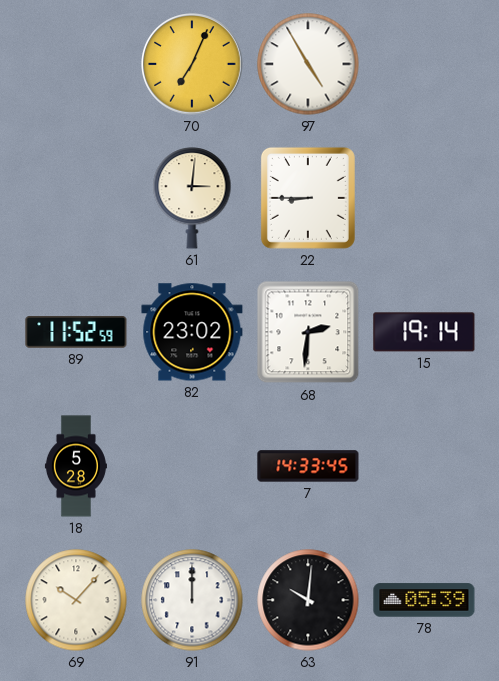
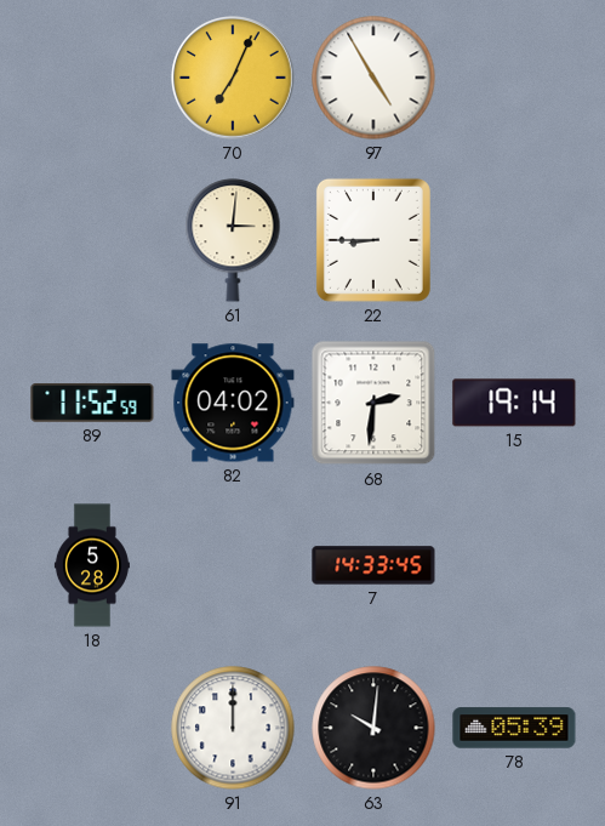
82: 23:02 -> 04:02
69: 10:07 -> none
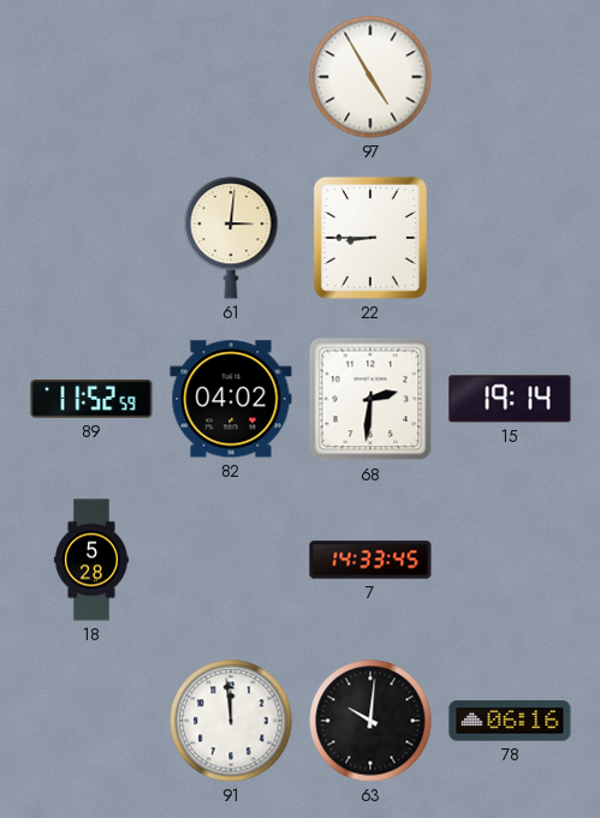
70: 7:04 -> none
91: 12:00 -> 11:59
78: 05:39 -> 06:16
